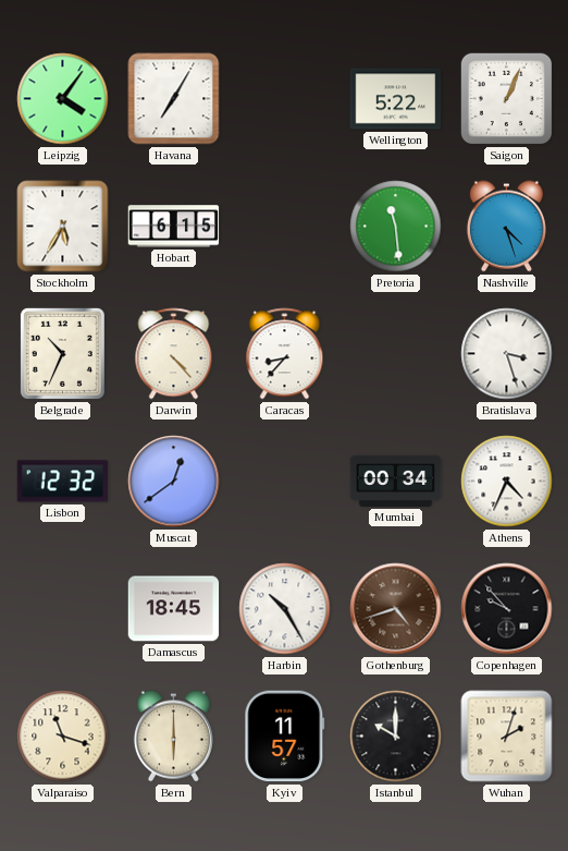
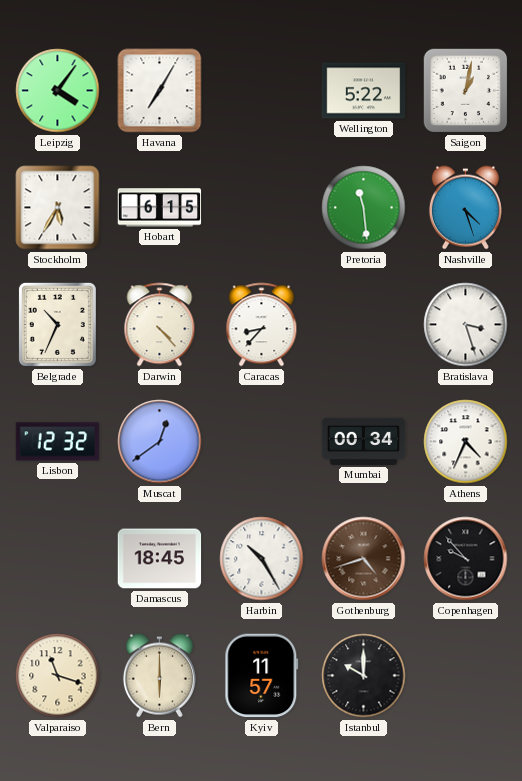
Saigon: 1:04 -> 1:02
Wuhan: 2:03 -> none
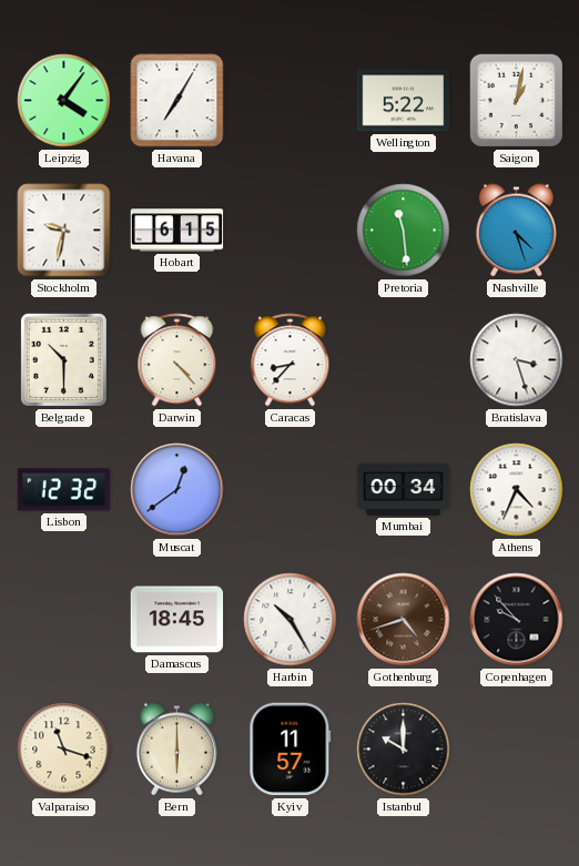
Stockholm: 5:35 -> 9:32
Belgrade: 10:34 -> 10:30
